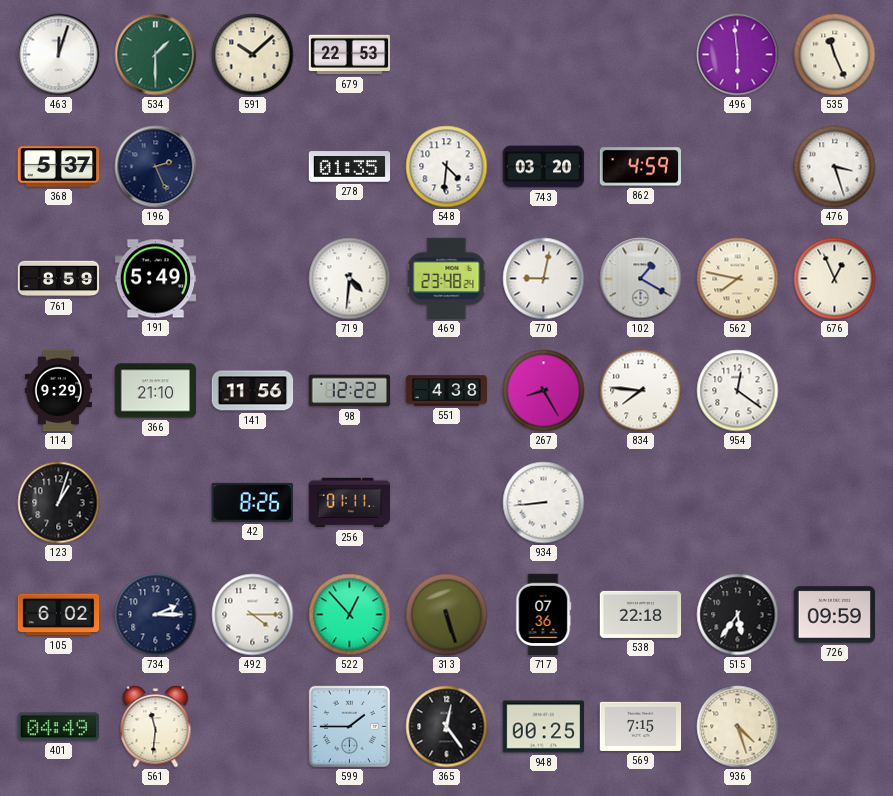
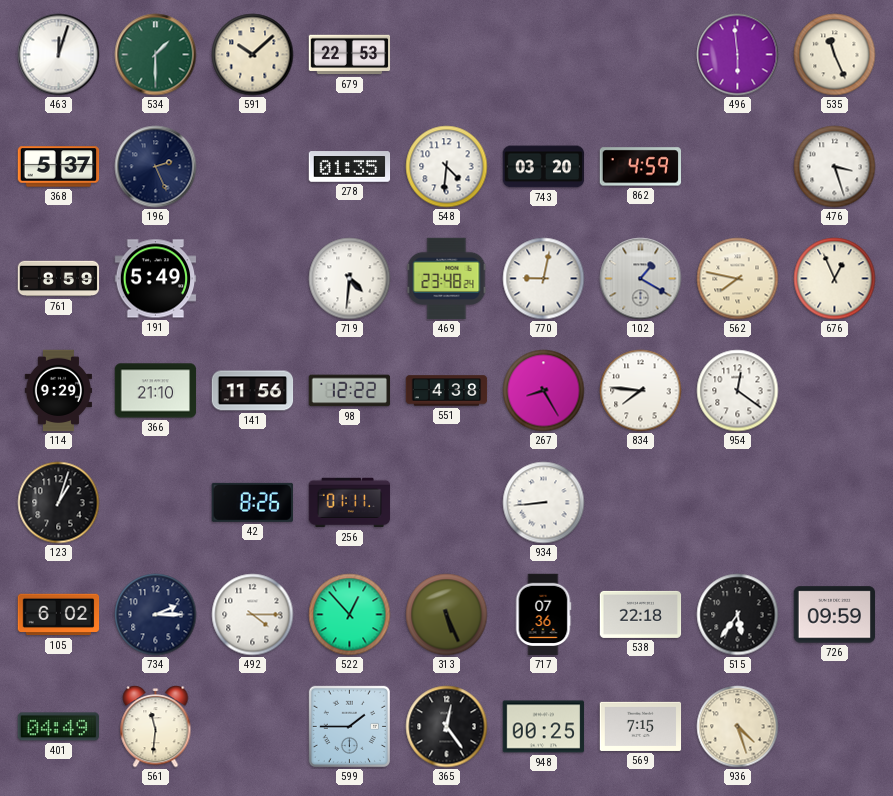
313: 5:27 -> 5:26
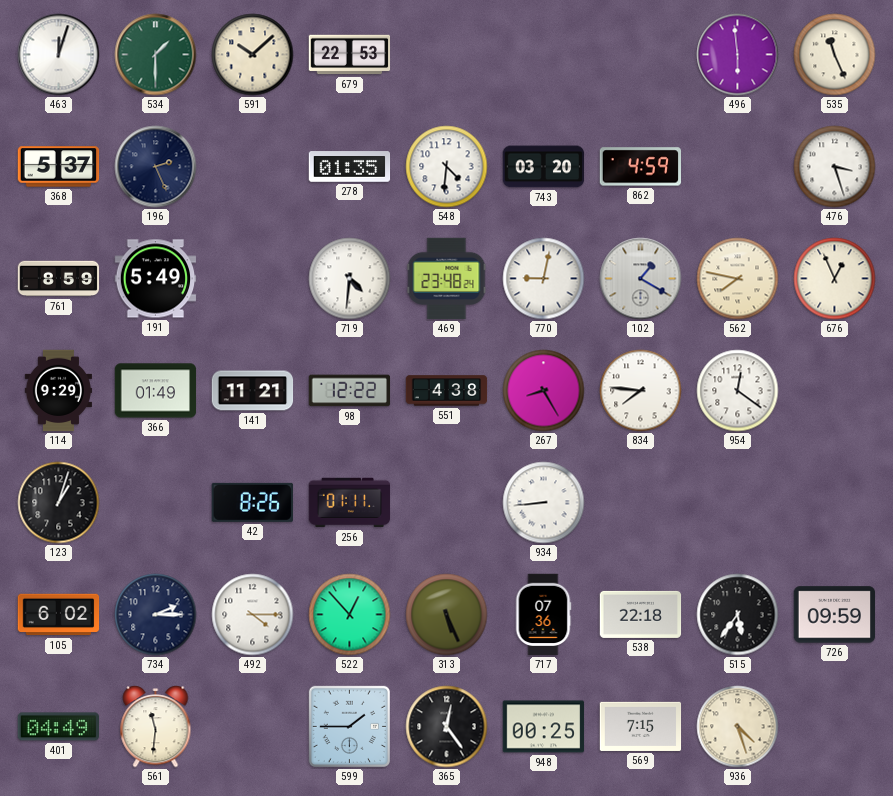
366: 21:10 -> 01:49
141: 11:56 -> 11:21
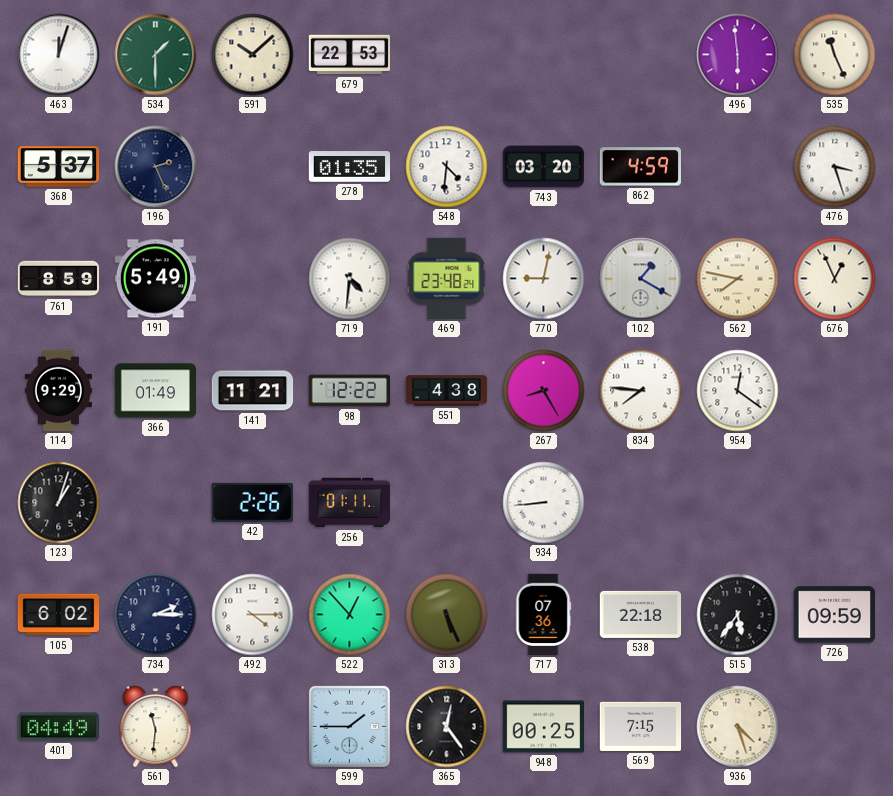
42: 8:26 -> 2:26
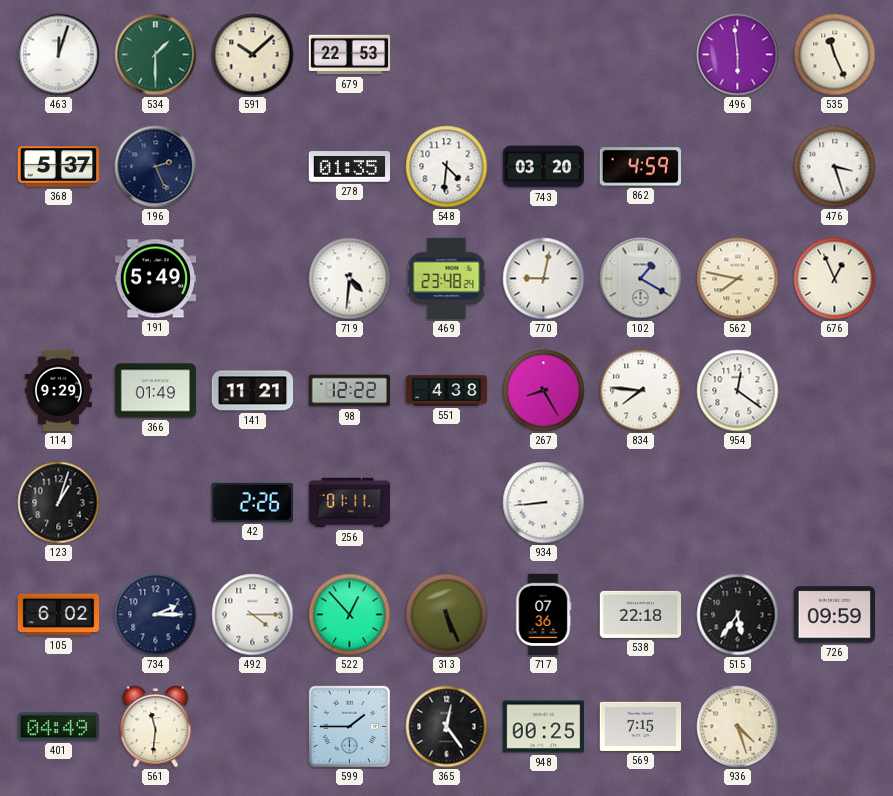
761: 8:59 -> none
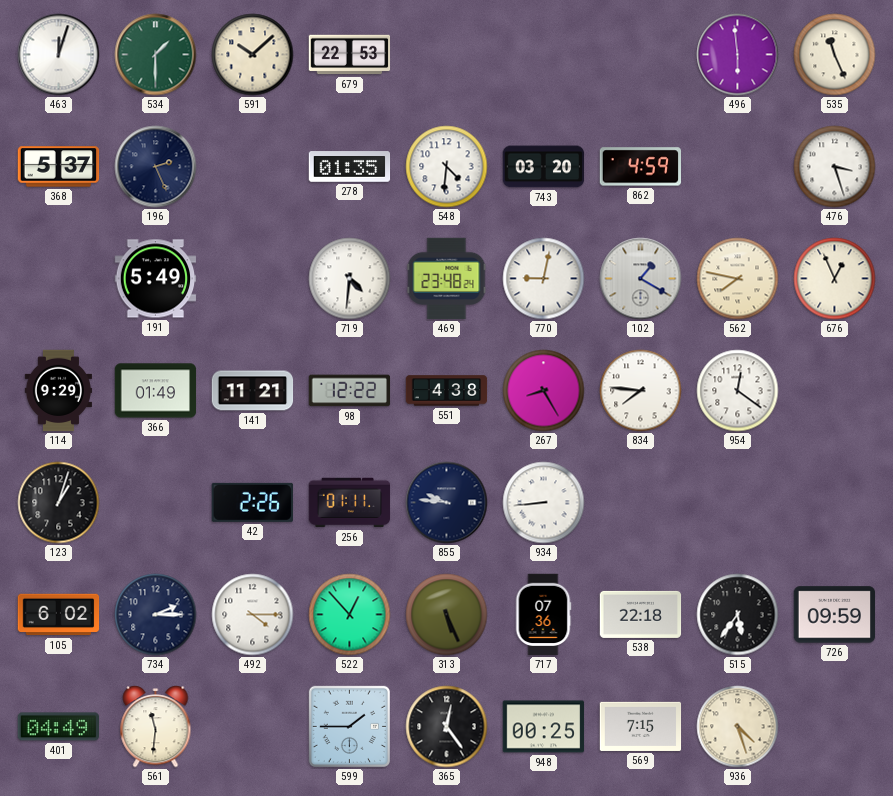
855: none -> 9:46
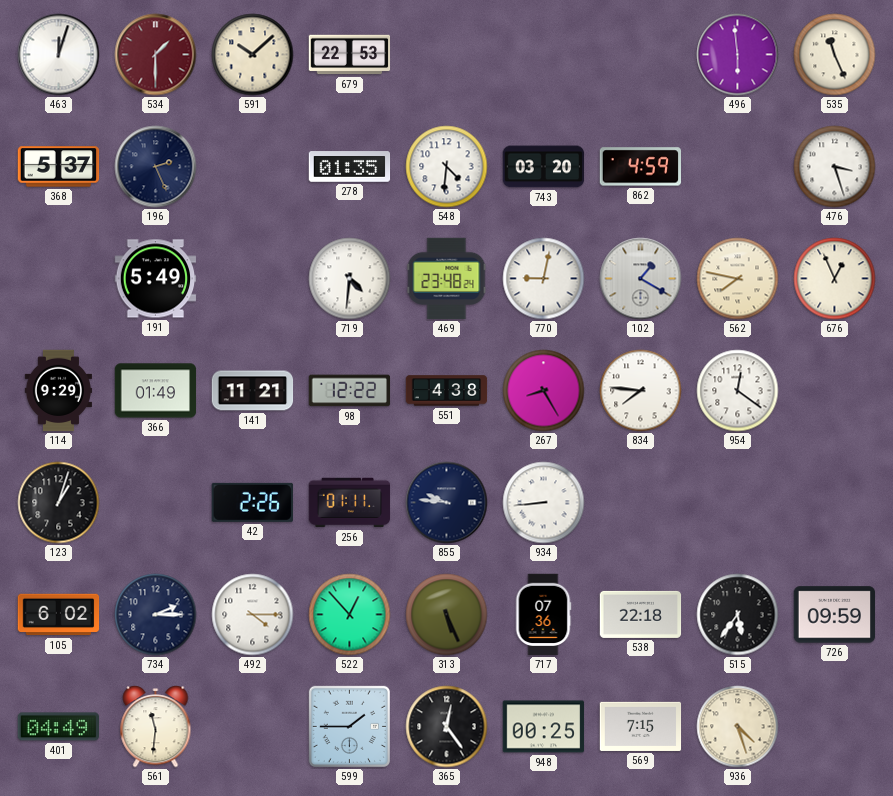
534 dial: green -> burgundy
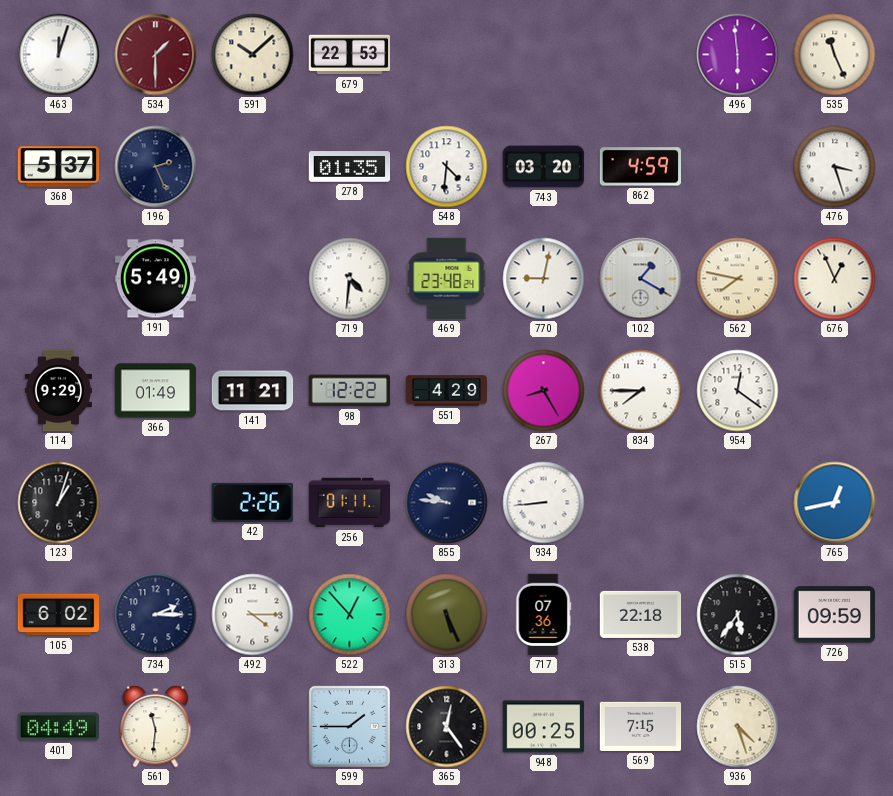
551: 4:38 -> 4:29
834: 7:46 -> 7:45
765: none -> 12:43
